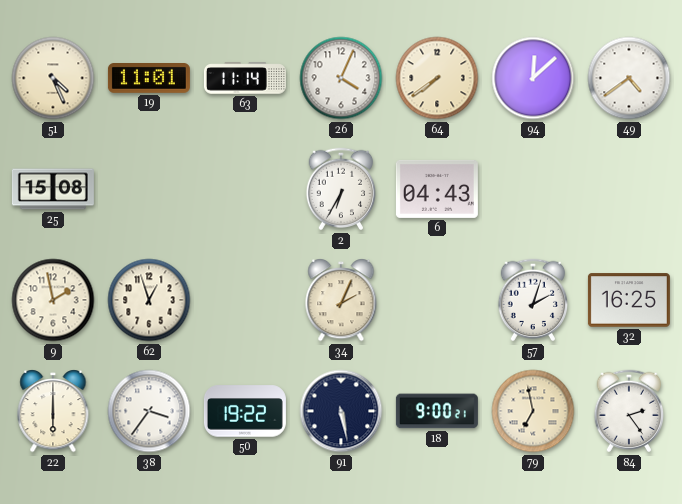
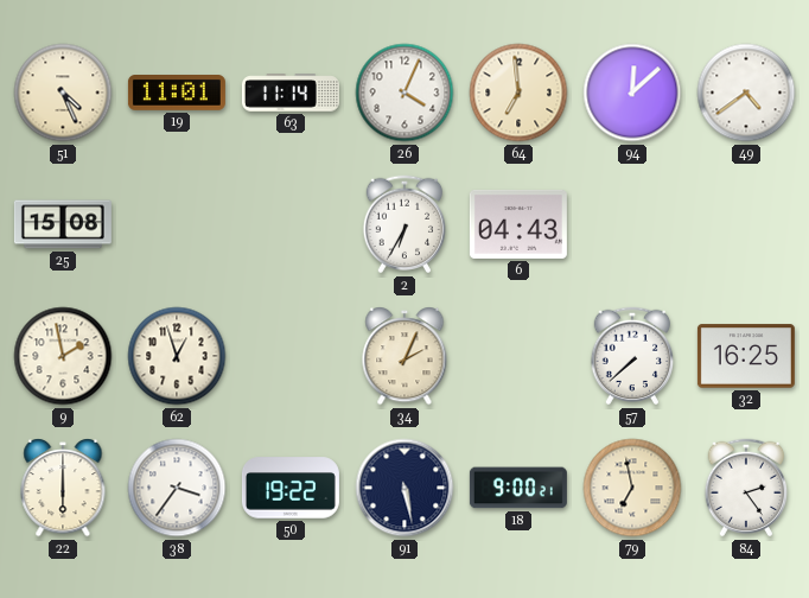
64: 7:39 -> 6:59
57: 2:03 -> 7:38
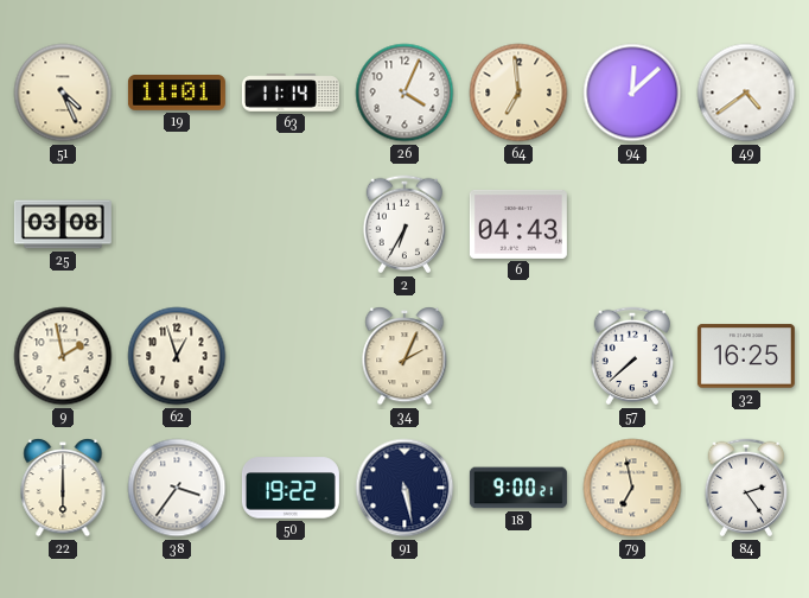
25: 15:08 -> 03:08
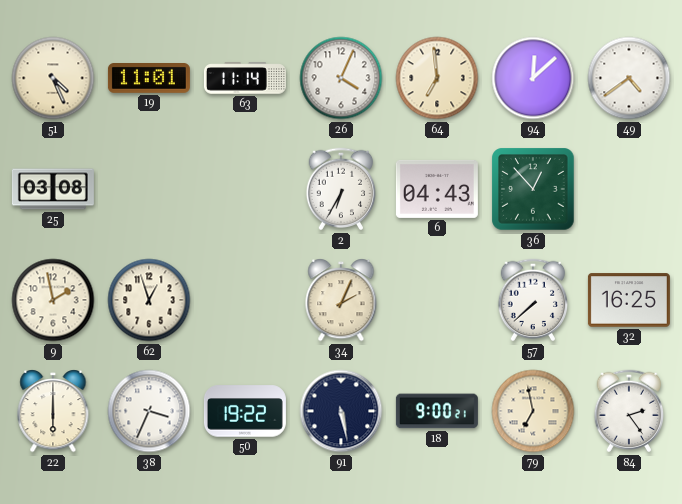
36: none -> 12:53
38: 3:36 -> 3:34
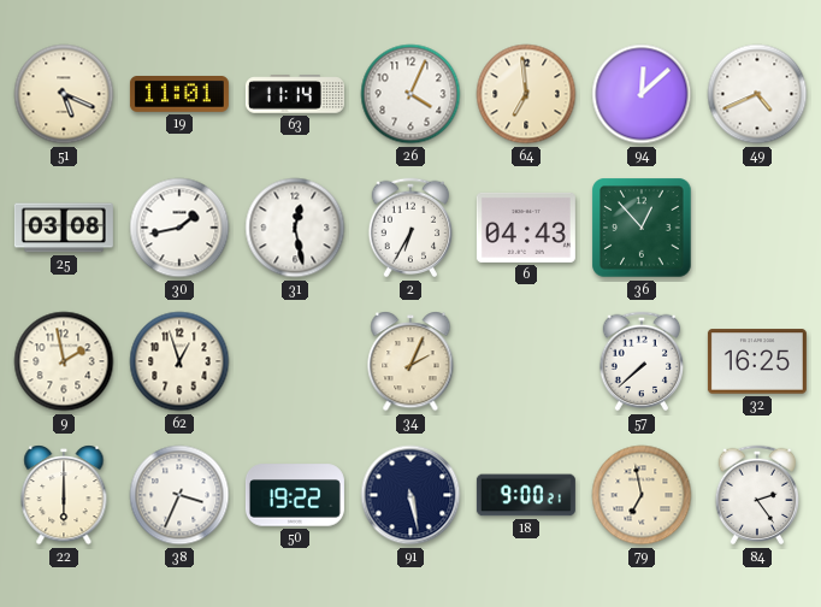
51: 4:26 -> 5:19
49: 4:39 -> 4:41
30: none -> 1:43
31: none -> 12:28
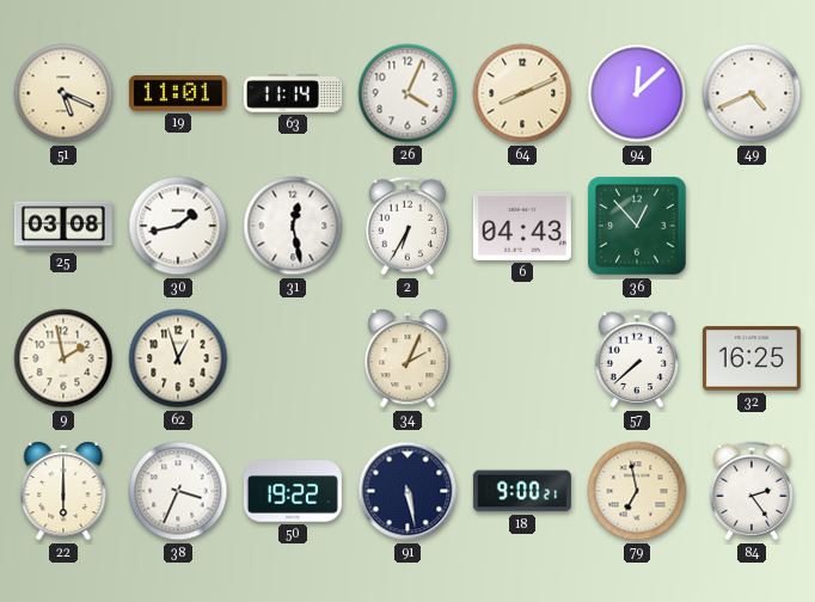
64: 6:59 -> 8:11
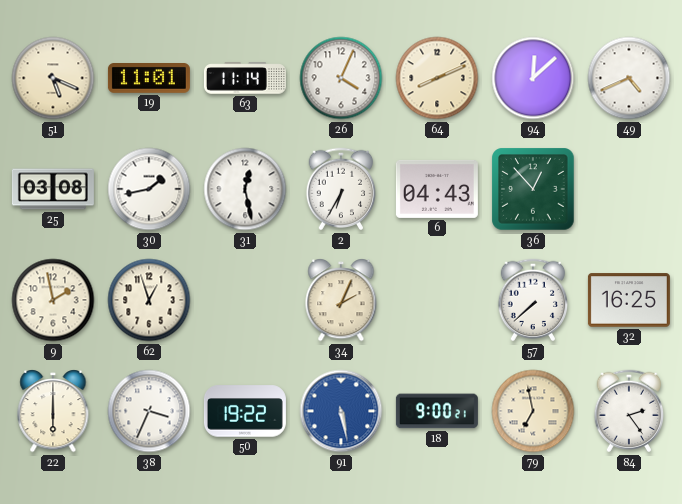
91 dial: navy -> blue
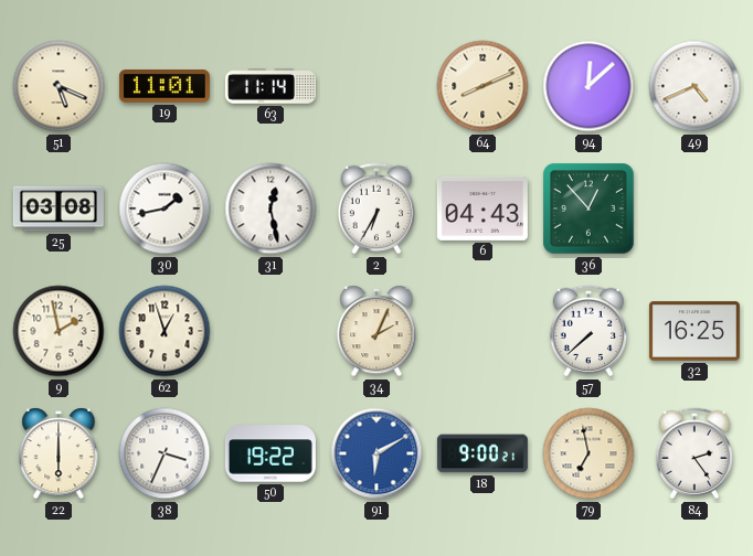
26: 4:04 -> none
91: 5:28 -> 6:10
